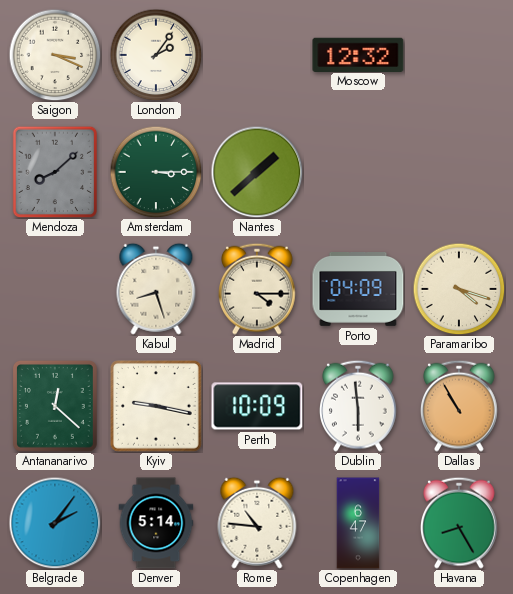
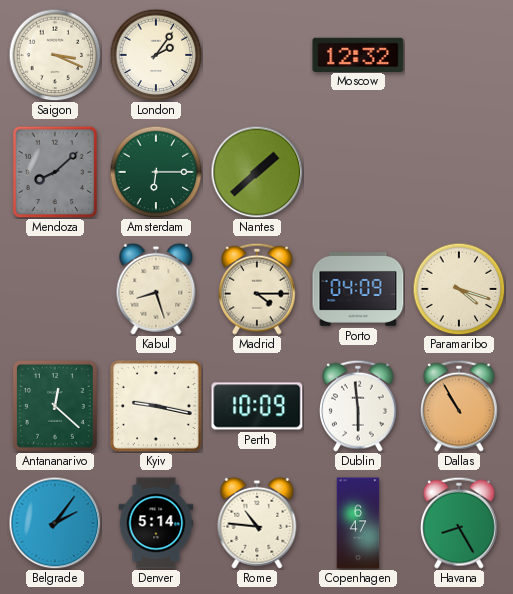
Amsterdam: 3:15 -> 6:15
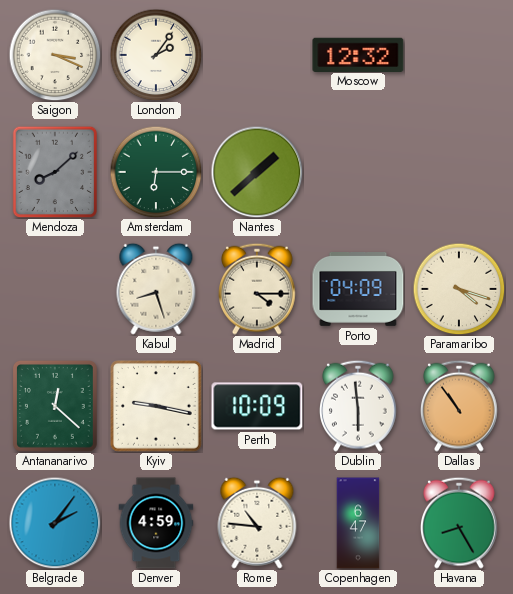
Dallas: 10:55 -> 10:54
Denver: 5:14 -> 4:59
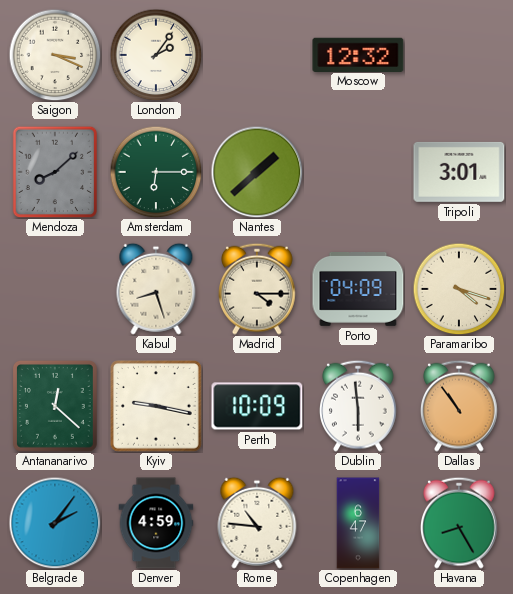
Tripoli: none -> 3:01
